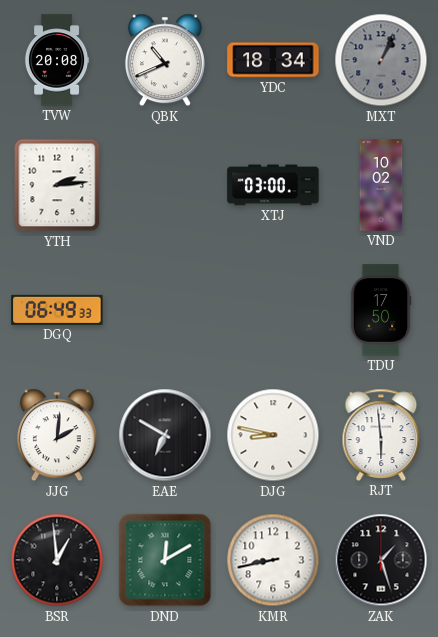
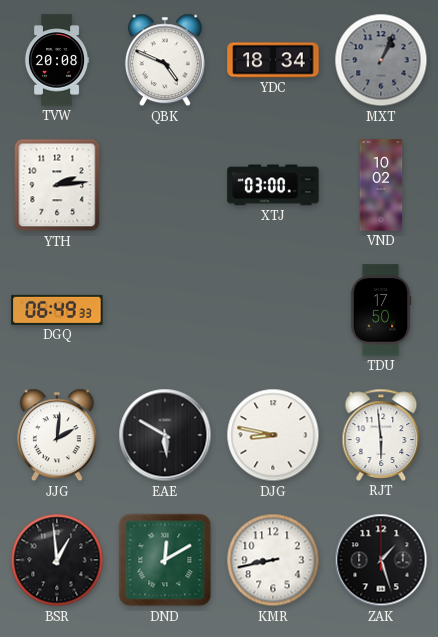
QBK: 10:41 -> 4:49
EAE: 6:50 -> 5:50
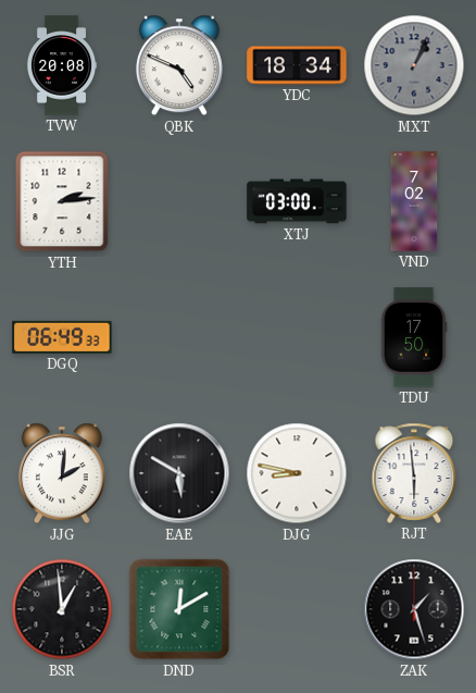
VND: 10:02 -> 7:02
KMR: 8:43 -> none
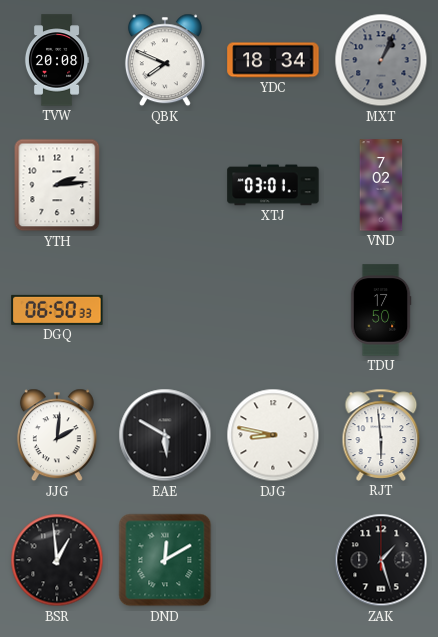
QBK: 4:49 -> 7:49
XTJ: 03:00 -> 03:01
DGQ: 06:49 -> 06:50
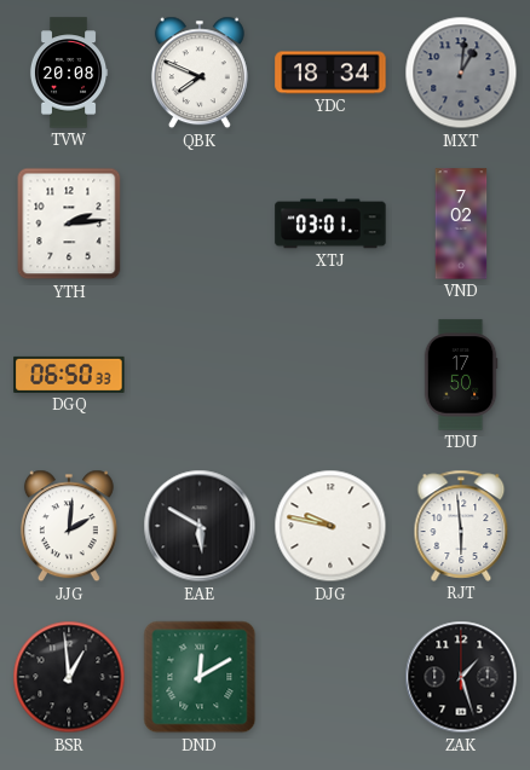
MXT: 1:04 -> 1:01
DJG: 8:47 -> 9:47
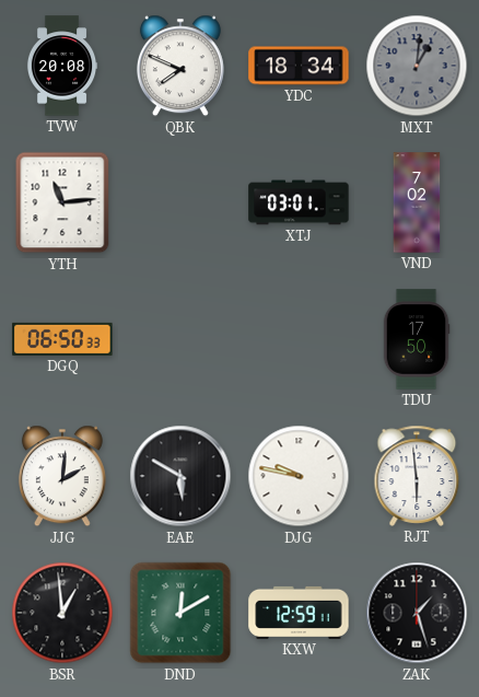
YTH: 2:14 -> 11:14
KXW: none -> 12:59
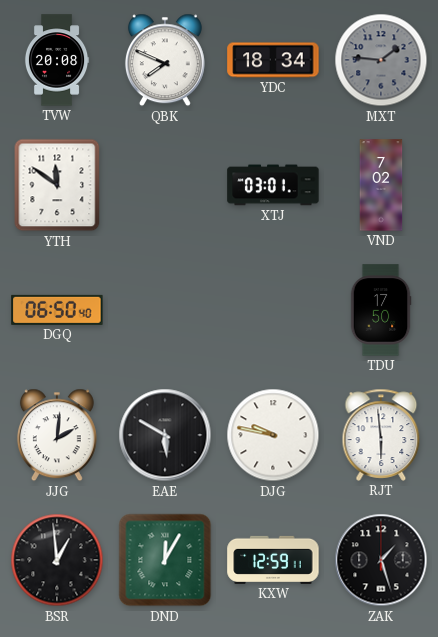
MXT: 1:01 -> 1:46
YTH: 11:14 -> 11:51
DGQ: 06:50:33 -> 06:50:40
DND: 12:10 -> 12:05
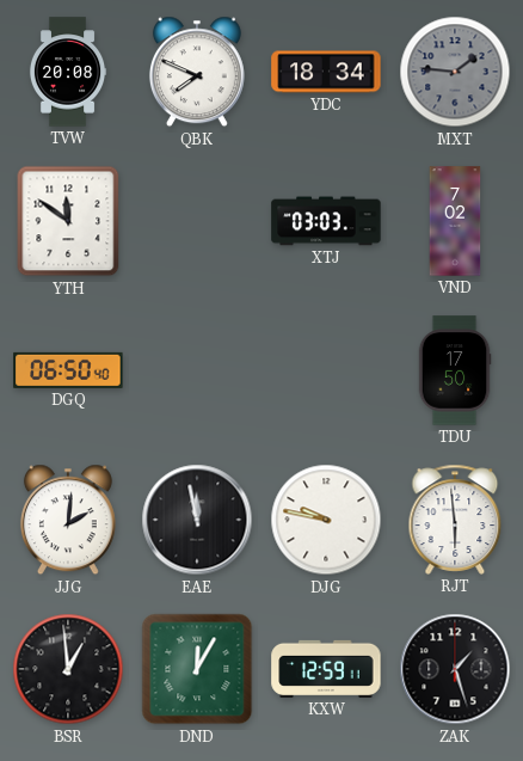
XTJ: 03:01 -> 03:03
EAE: 5:50 -> 11:58
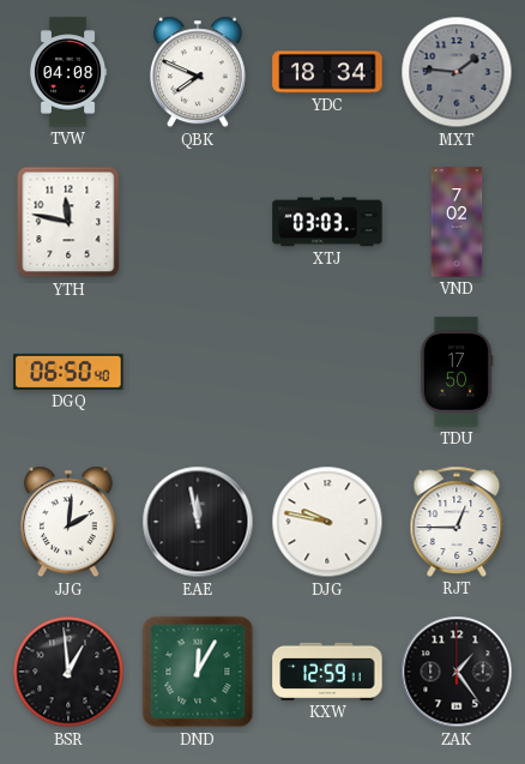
TVW: 20:08 -> 04:08
YTH: 11:51 -> 11:47
RJT: 5:59 -> 12:45
ZAK: 1:27 -> 1:24
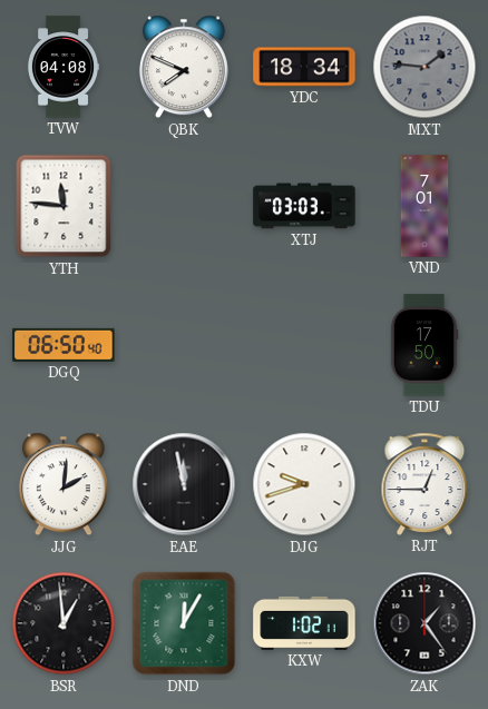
YTH: 11:47 -> 11:46
VND: 7:02 -> 7:01
DJG: 9:47 -> 9:42
KXW: 12:59 -> 1:02
